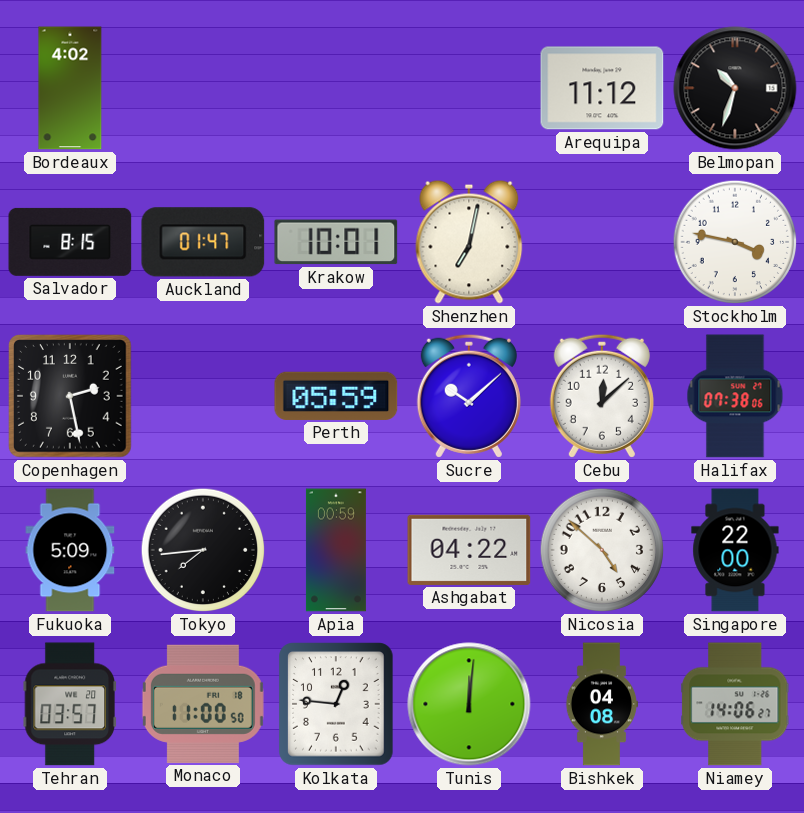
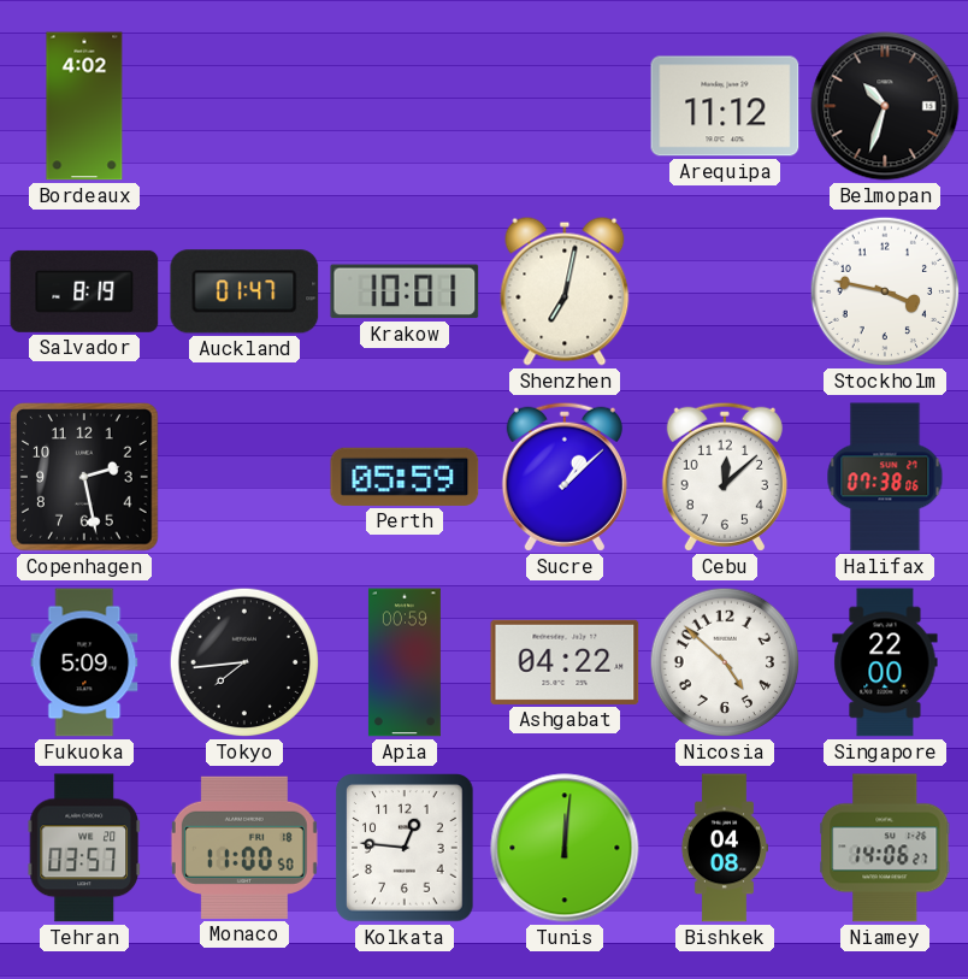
Salvador: 8:15 -> 8:19
Sucre: 10:08 -> 1:08
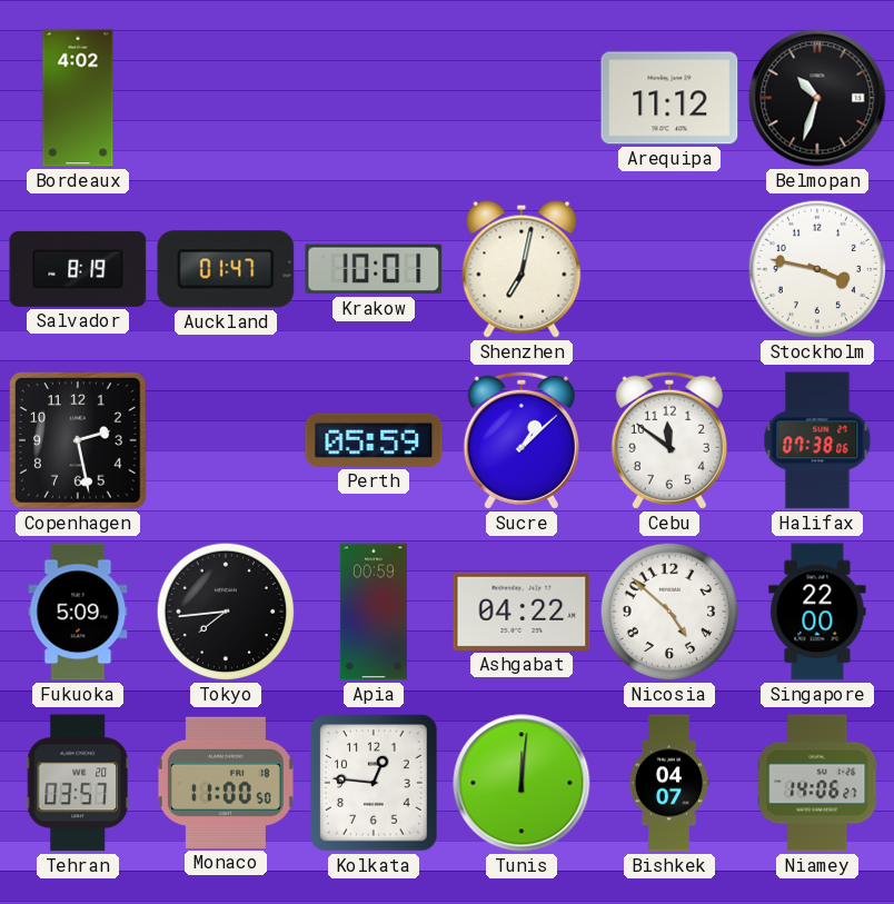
Cebu: 12:08 -> 11:51
Bishkek: 04:08 -> 04:07
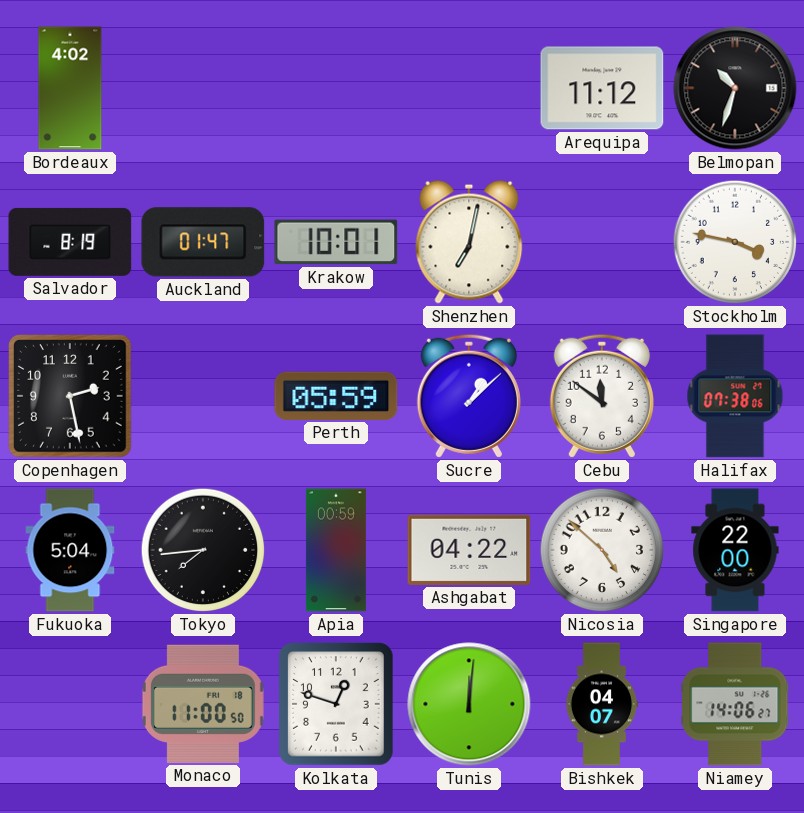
Fukuoka: 5:09 -> 5:04
Tehran: 03:57 -> none
Kolkata: 12:46 -> 12:48
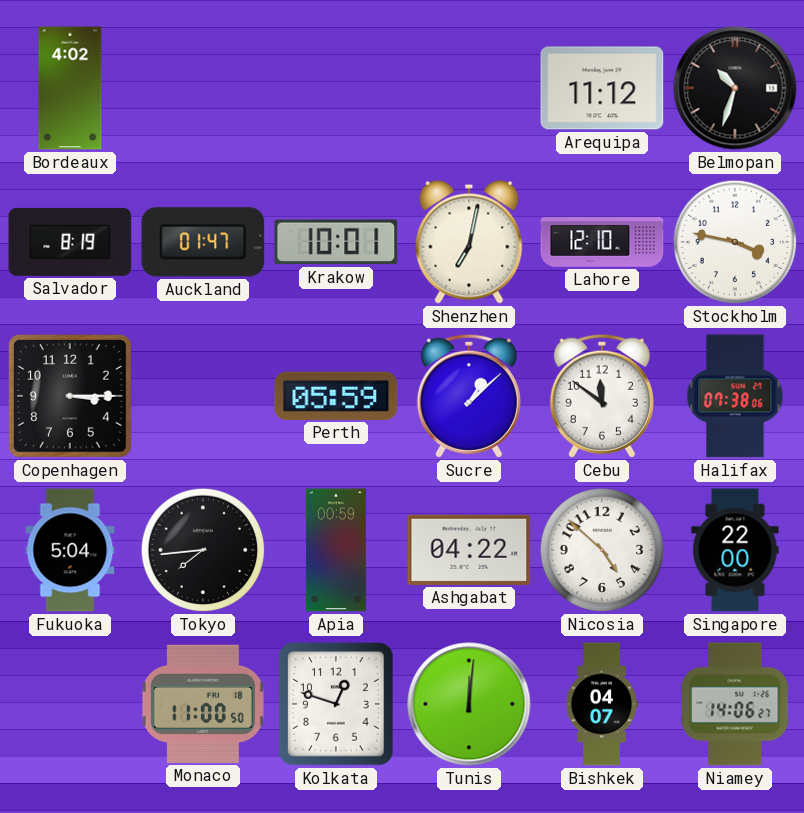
Lahore: none -> 12:10
Copenhagen: 2:28 -> 3:15
